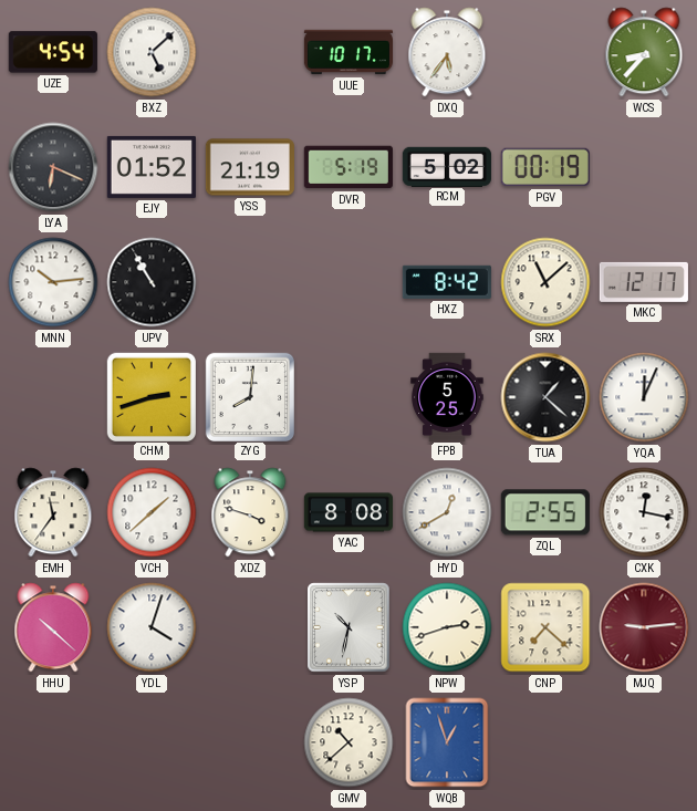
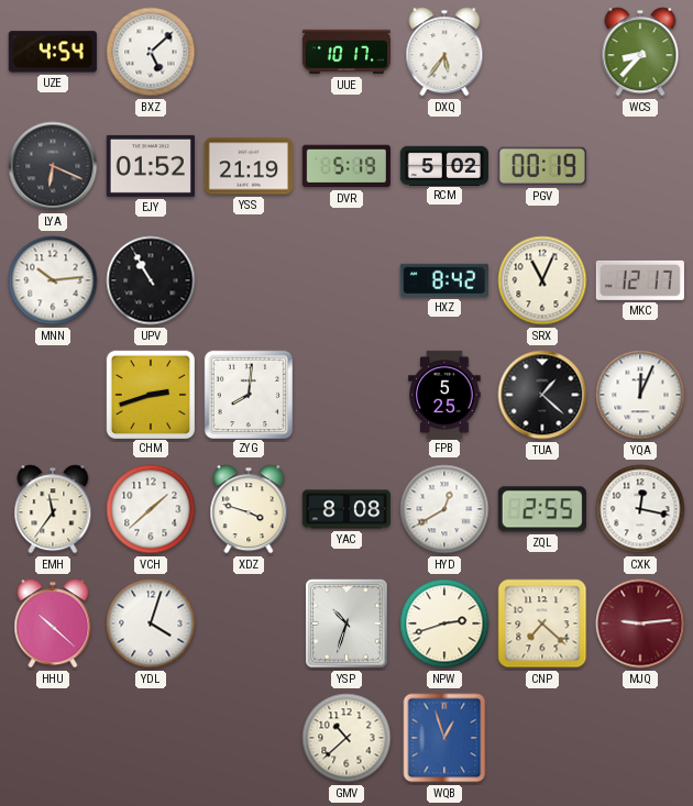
SRX: 11:08 -> 11:04
YSP: 10:32 -> 10:33
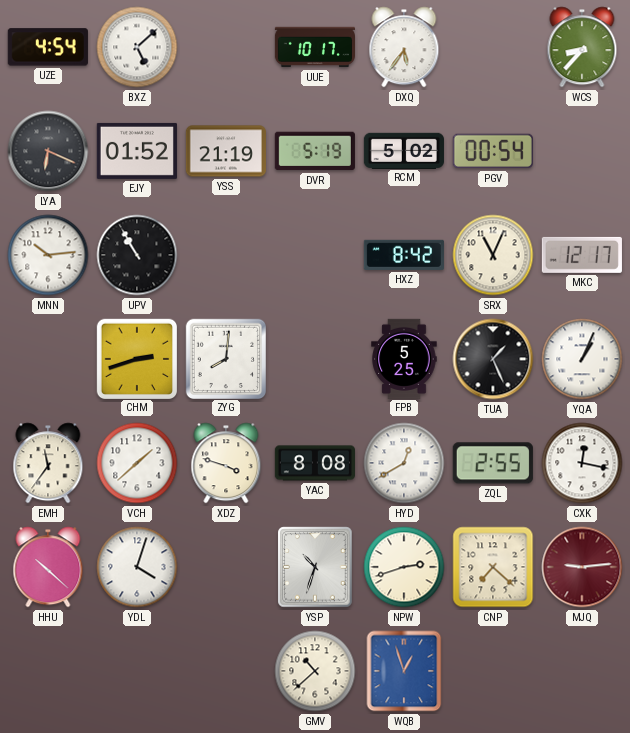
PGV: 00:19 -> 00:54
TUA: 1:22 -> 1:26
YQA: 12:04 -> 1:04
